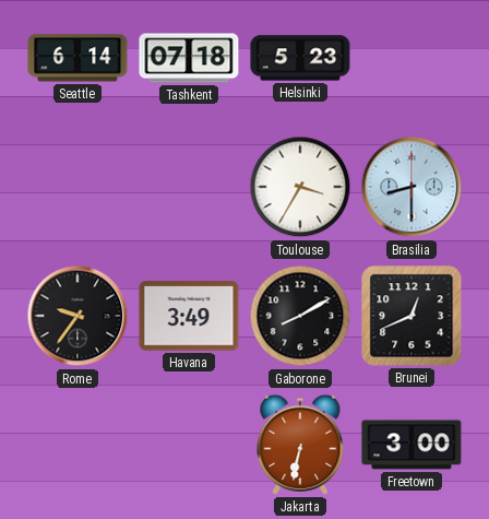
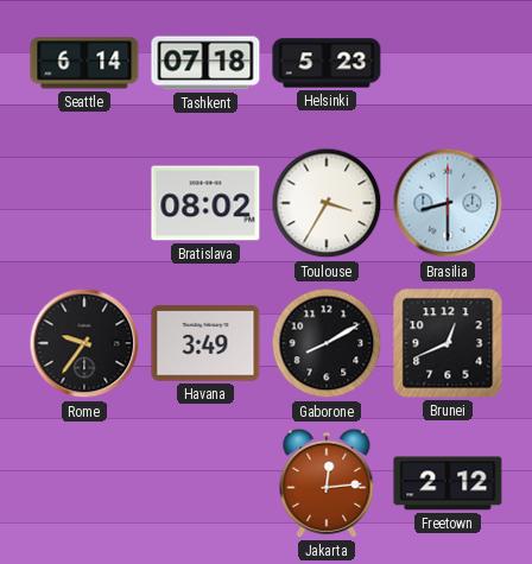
Bratislava: none -> 08:02
Jakarta: 6:32 -> 12:14
Freetown: 3:00 -> 2:12
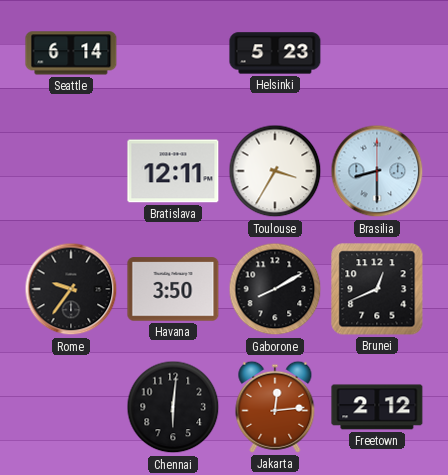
Tashkent: 07:18 -> none
Bratislava: 08:02 -> 12:11
Havana: 3:49 -> 3:50
Chennai: none -> 6:01
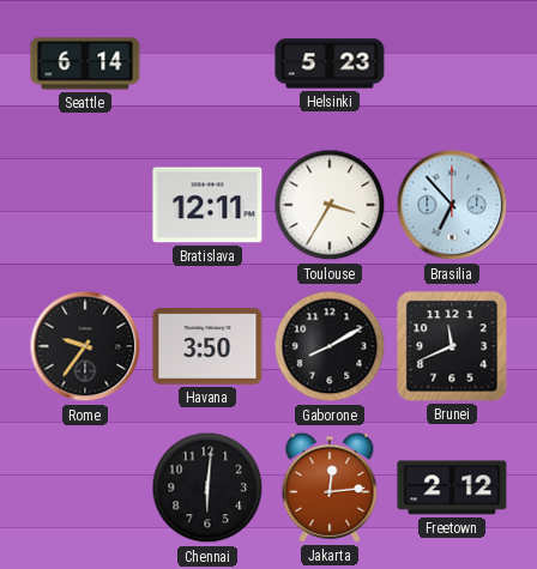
Brasilia: 8:30 -> 6:53
Brunei: 12:41 -> 11:41
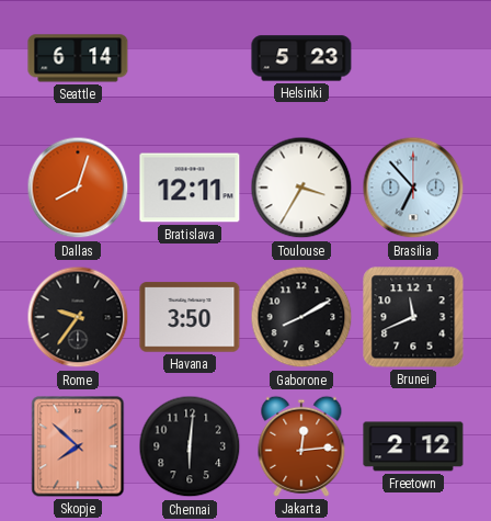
Dallas: none -> 8:03
Skopje: none -> 7:52
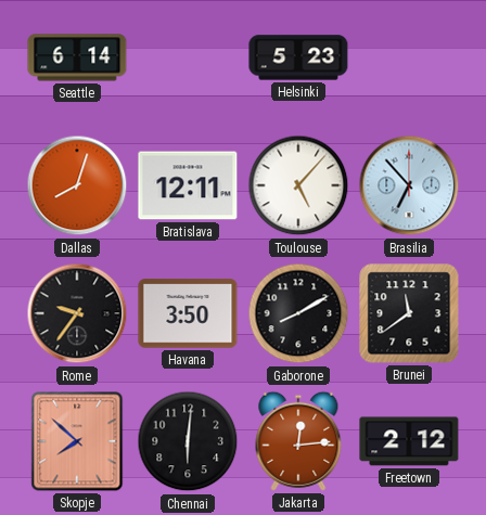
Toulouse: 3:35 -> 5:07
Brunei: 11:41 -> 11:39
